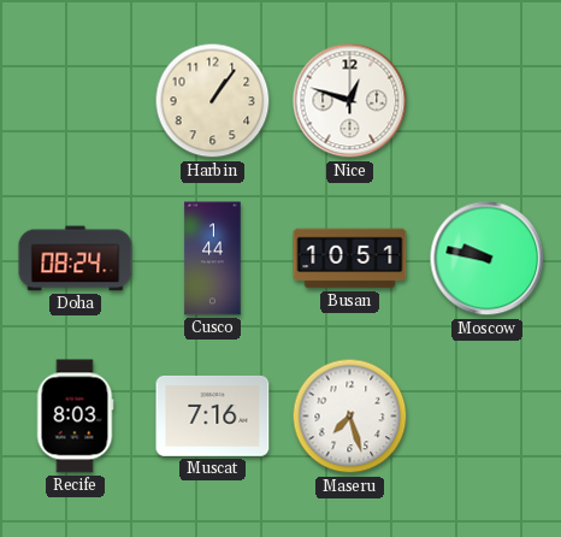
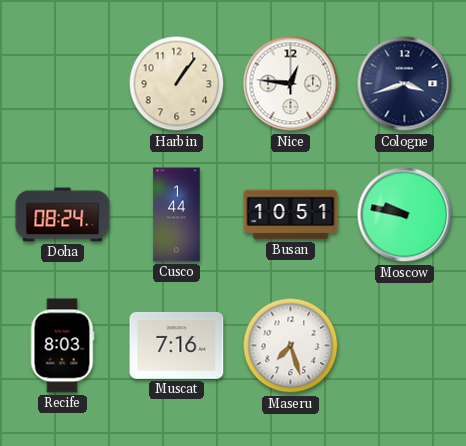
Nice: 12:48 -> 12:46
Cologne: none -> 3:42
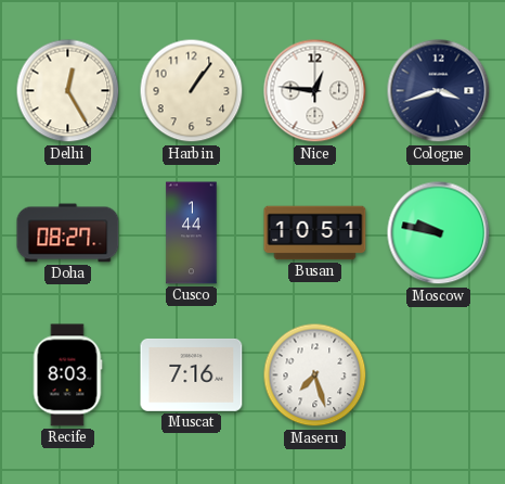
Delhi: none -> 12:25
Doha: 08:24 -> 08:27
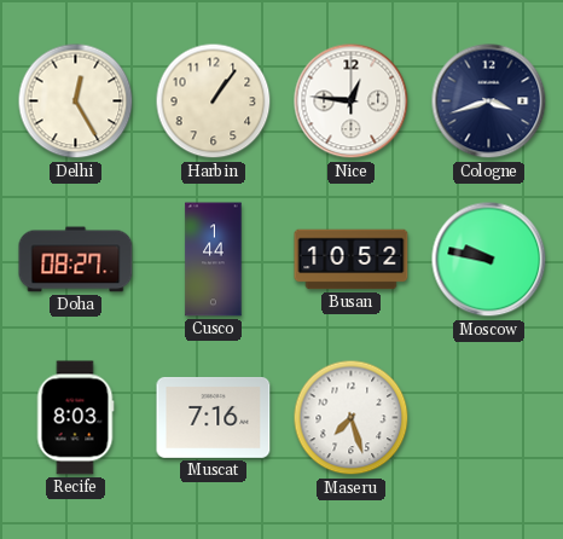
Busan: 10:51 -> 10:52
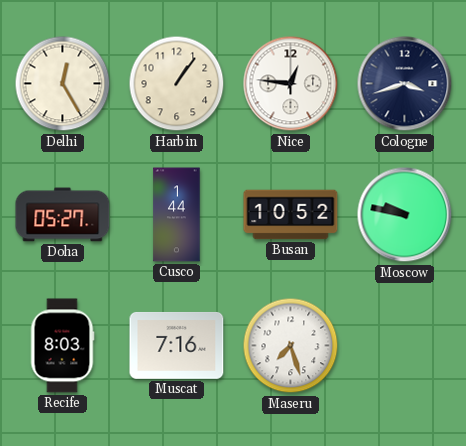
Doha: 08:27 -> 05:27
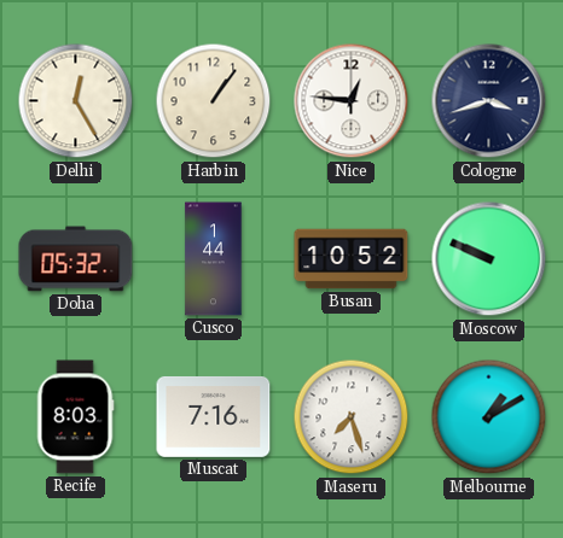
Doha: 05:27 -> 05:32
Moscow: 9:47 -> 9:49
Melbourne: none -> 1:10
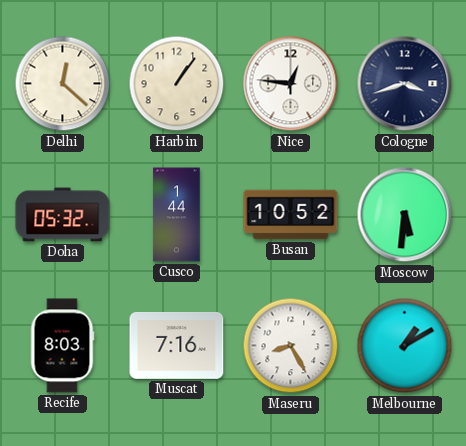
Delhi: 12:25 -> 12:22
Moscow: 9:49 -> 5:31
Maseru: 7:27 -> 8:25
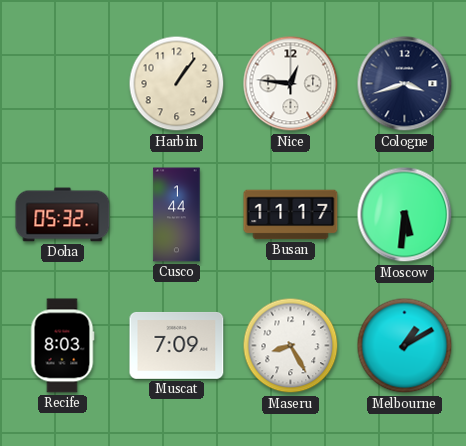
Delhi: 12:22 -> none
Busan: 10:52 -> 11:17
Muscat: 7:16 -> 7:09
